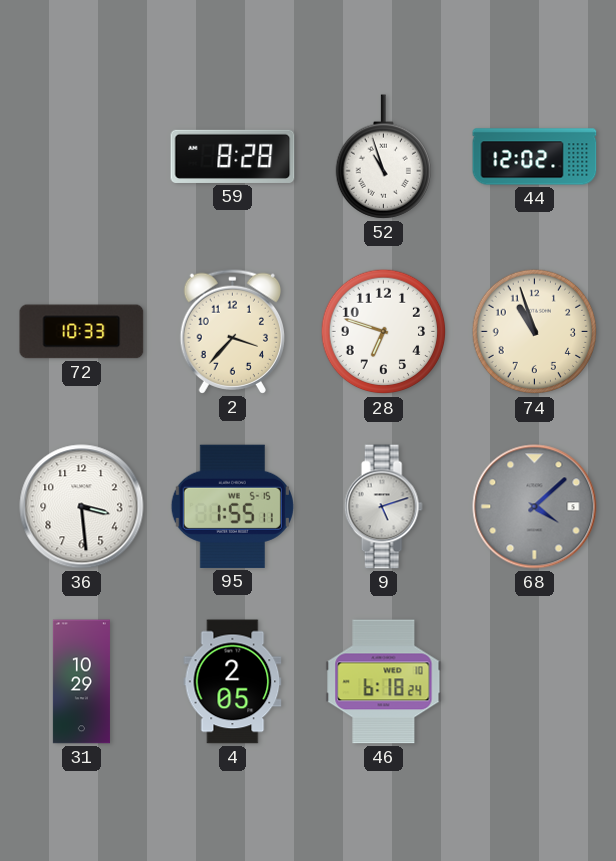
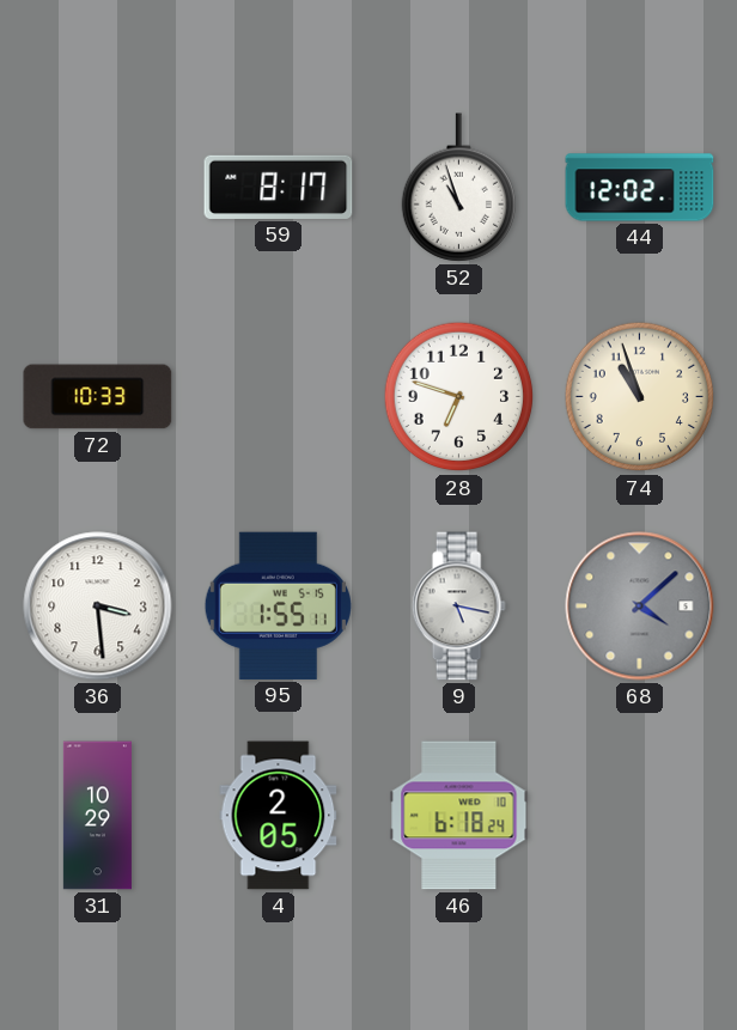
59: 8:28 -> 8:17
2: 3:37 -> none
9: 5:12 -> 5:17
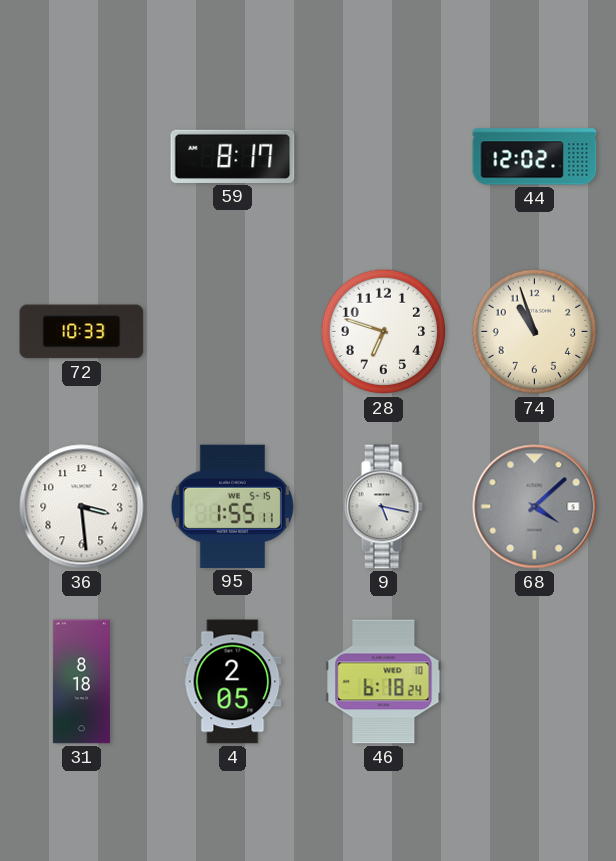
52: 10:57 -> none
31: 10:29 -> 8:18
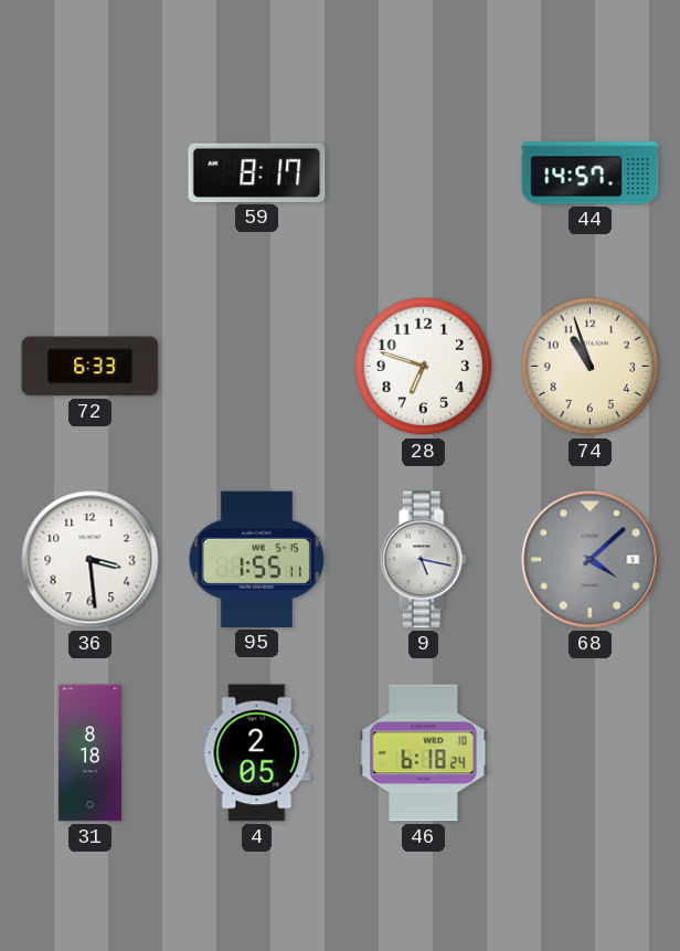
44: 12:02 -> 14:57
72: 10:33 -> 6:33
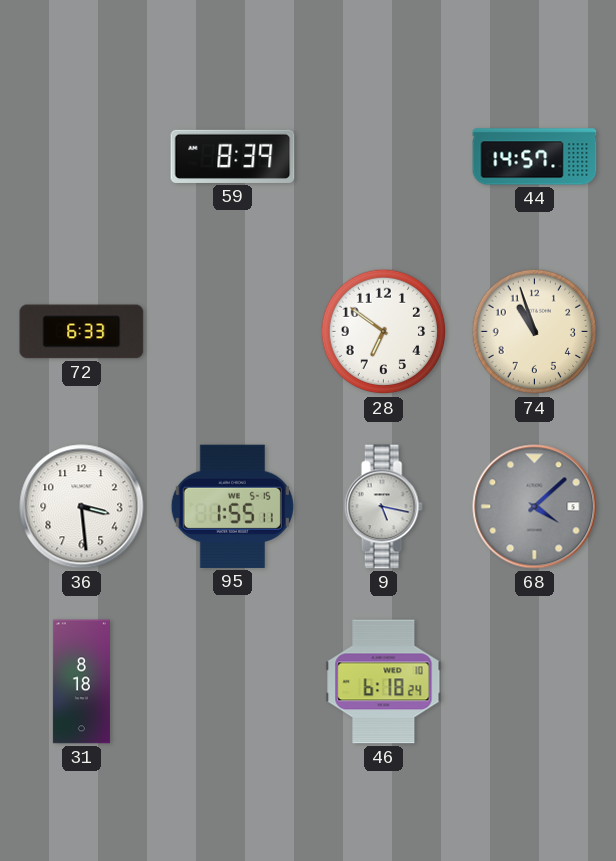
59: 8:17 -> 8:39
28: 6:48 -> 6:51
4: 2:05 -> none
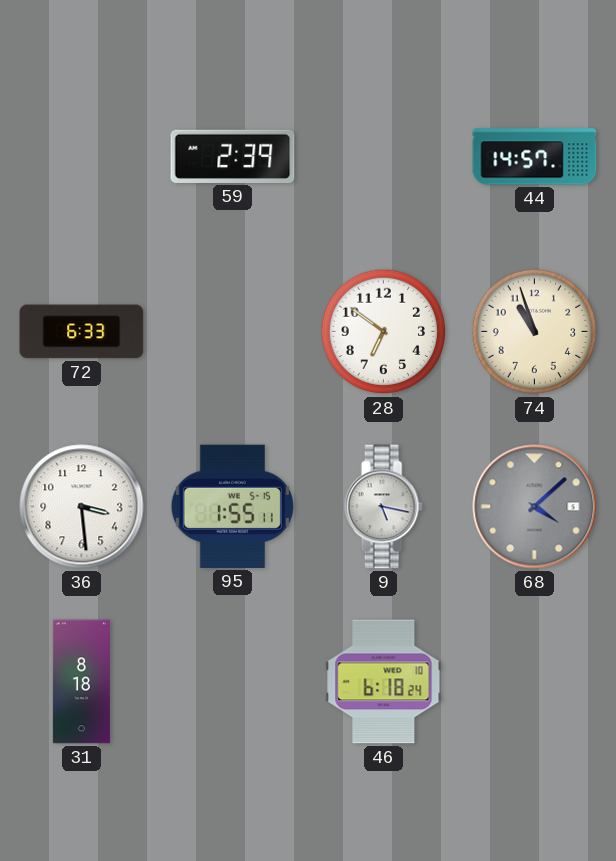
59: 8:39 -> 2:39
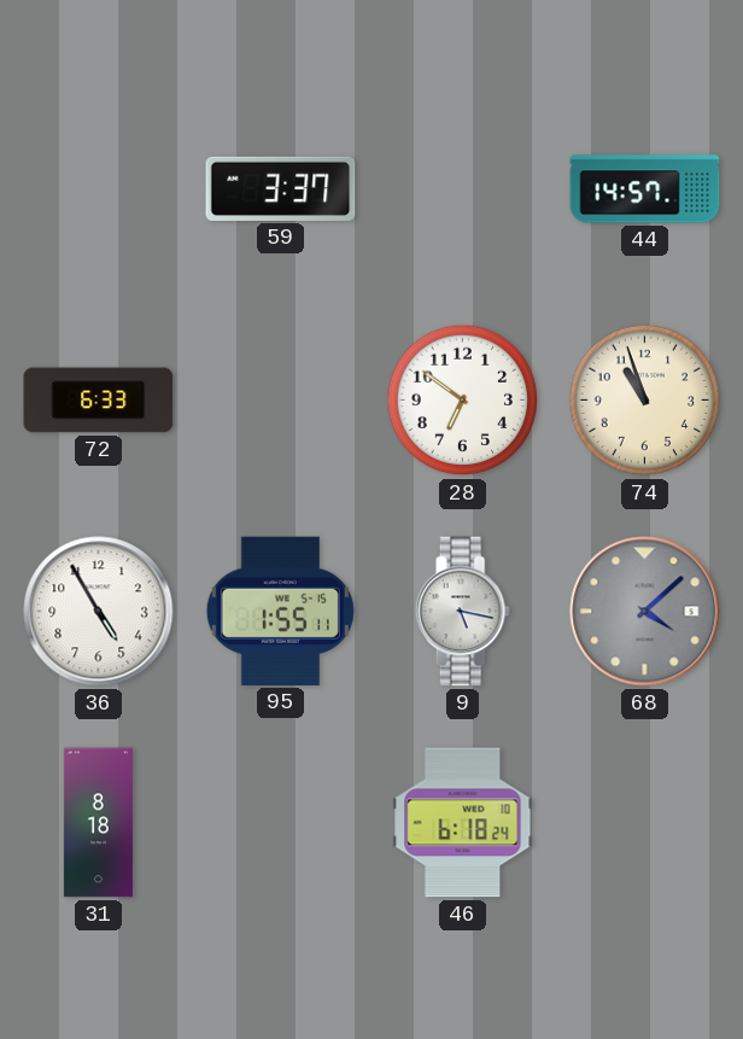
59: 2:39 -> 3:37
36: 3:29 -> 4:55
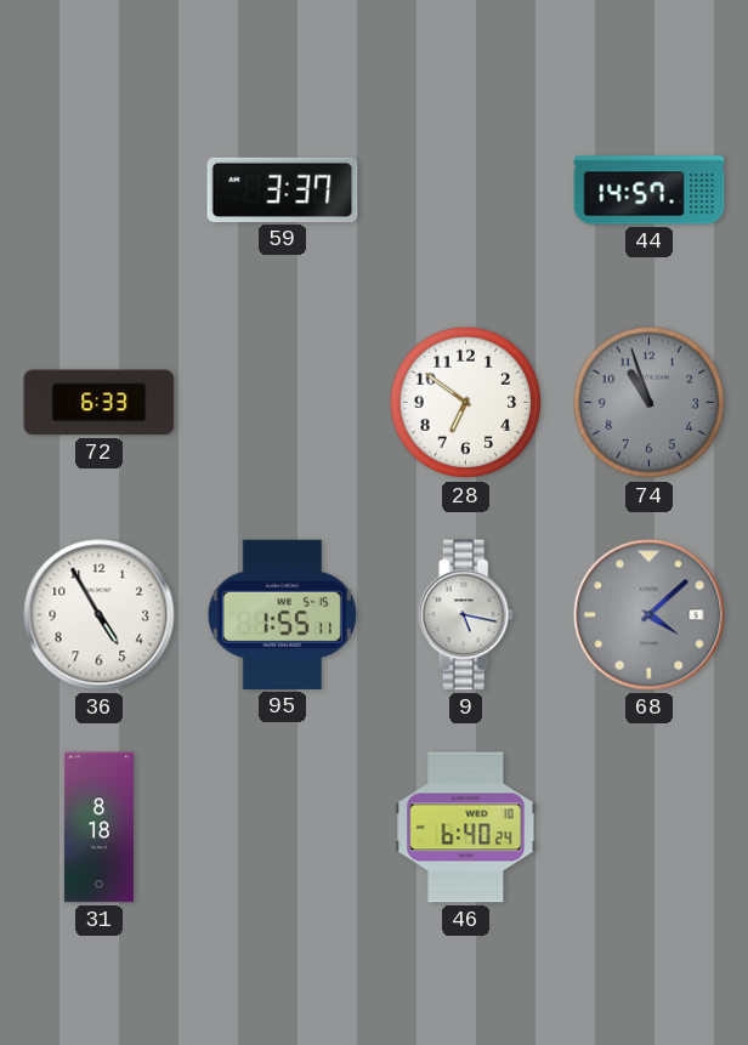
74 dial: cream -> grey
46: 6:18 -> 6:40
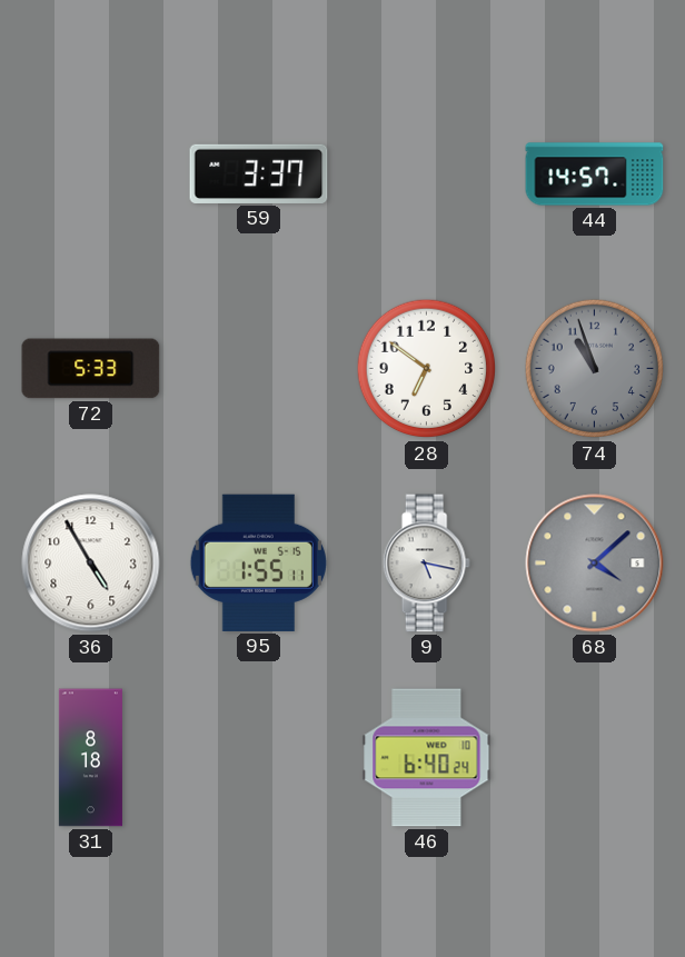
72: 6:33 -> 5:33
